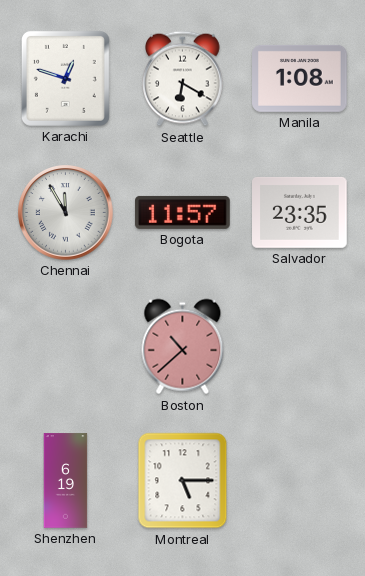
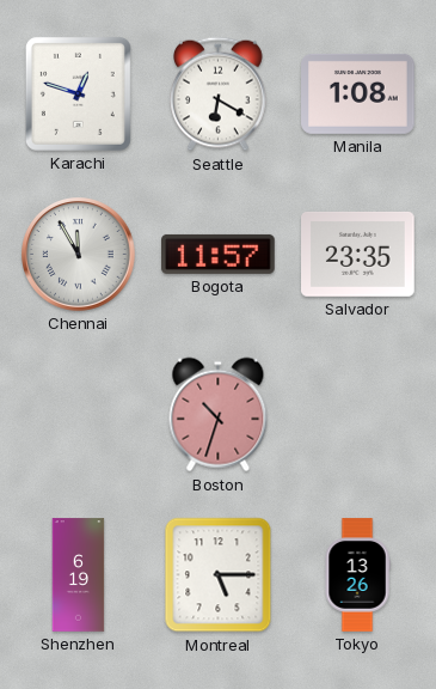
Boston: 10:38 -> 10:33
Tokyo: none -> 13:26
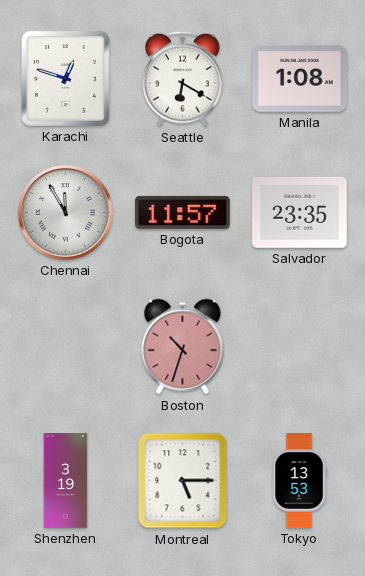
Shenzhen: 6:19 -> 3:19
Tokyo: 13:26 -> 13:53
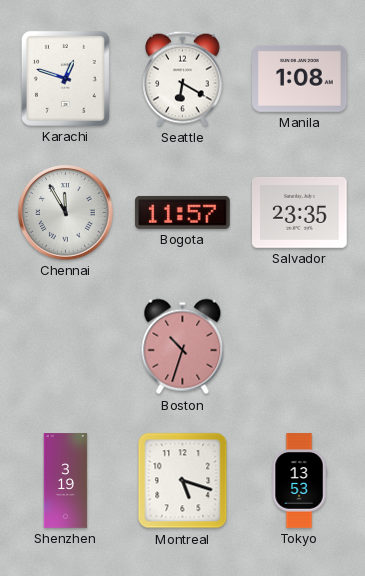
Montreal: 5:15 -> 5:18
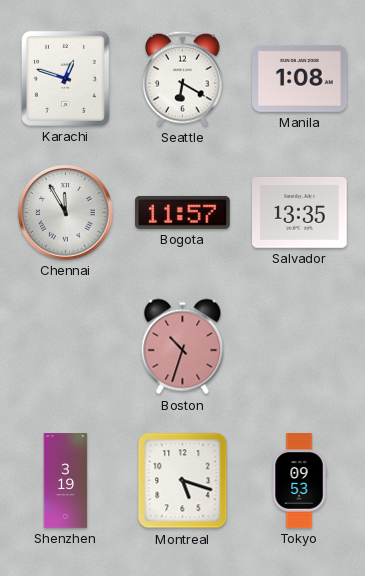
Salvador: 23:35 -> 13:35
Tokyo: 13:53 -> 09:53
